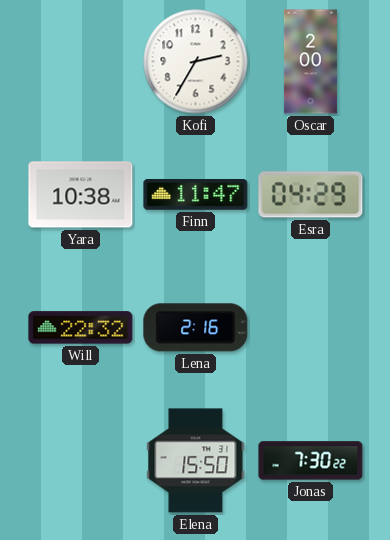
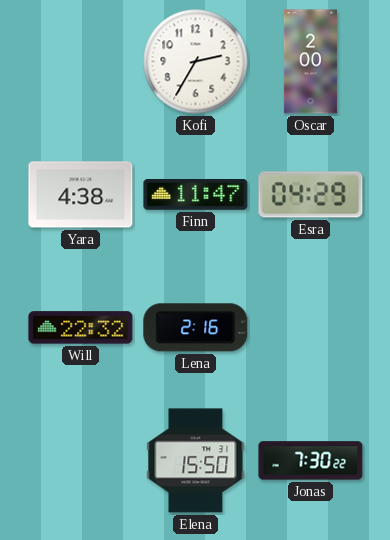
Yara: 10:38 -> 4:38
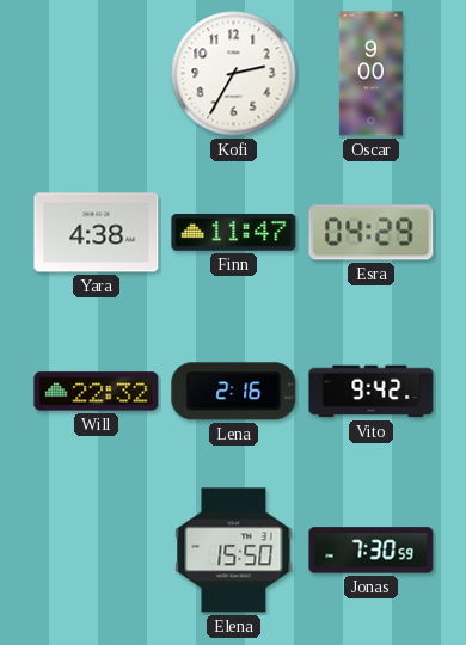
Oscar: 2:00 -> 9:00
Vito: none -> 9:42
Jonas: 7:30:22 -> 7:30:59
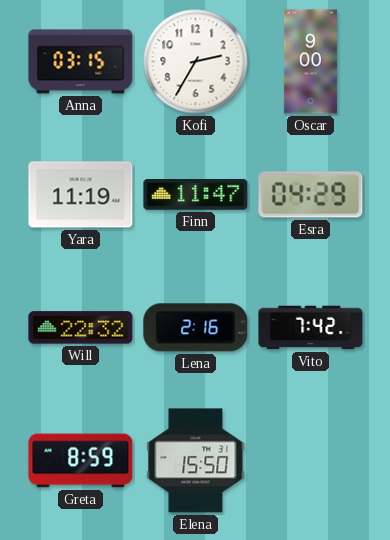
Anna: none -> 03:15
Yara: 4:38 -> 11:19
Vito: 9:42 -> 7:42
Greta: none -> 8:59
Jonas: 7:30 -> none
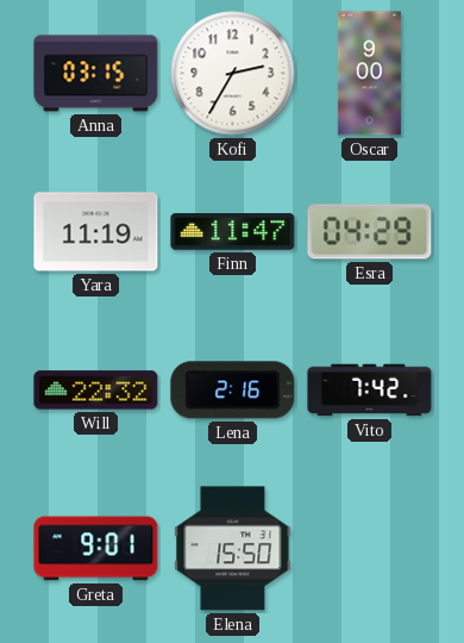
Greta: 8:59 -> 9:01
